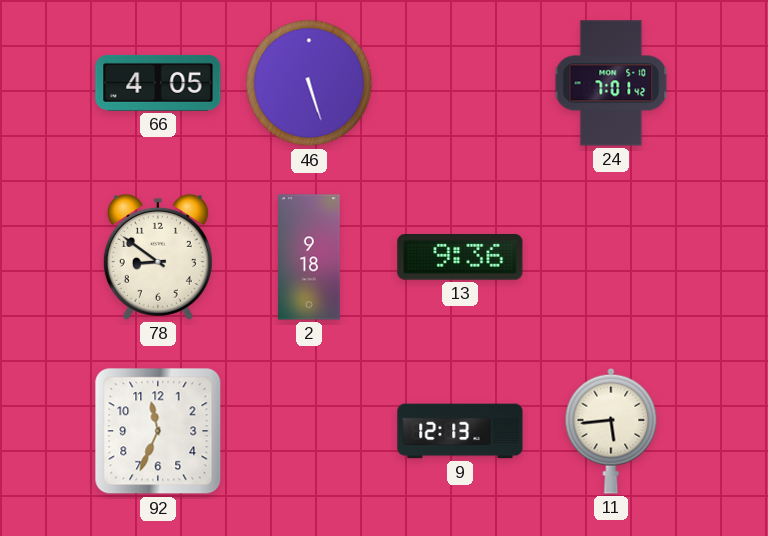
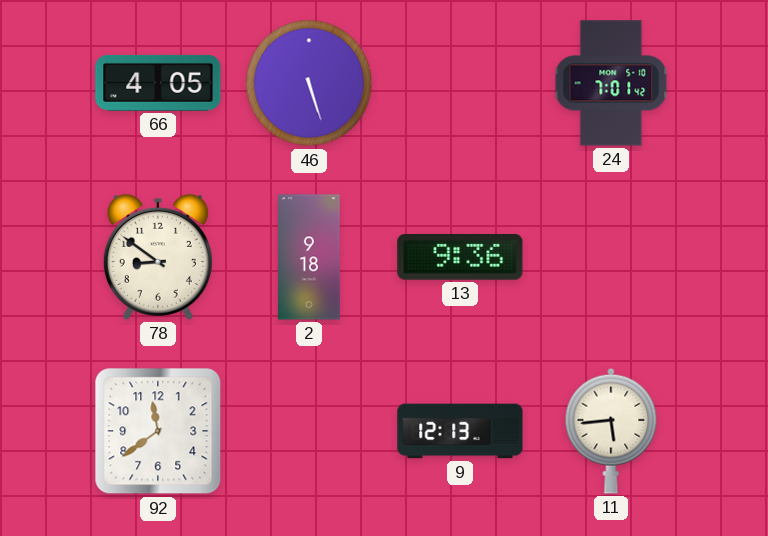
92: 11:34 -> 11:39
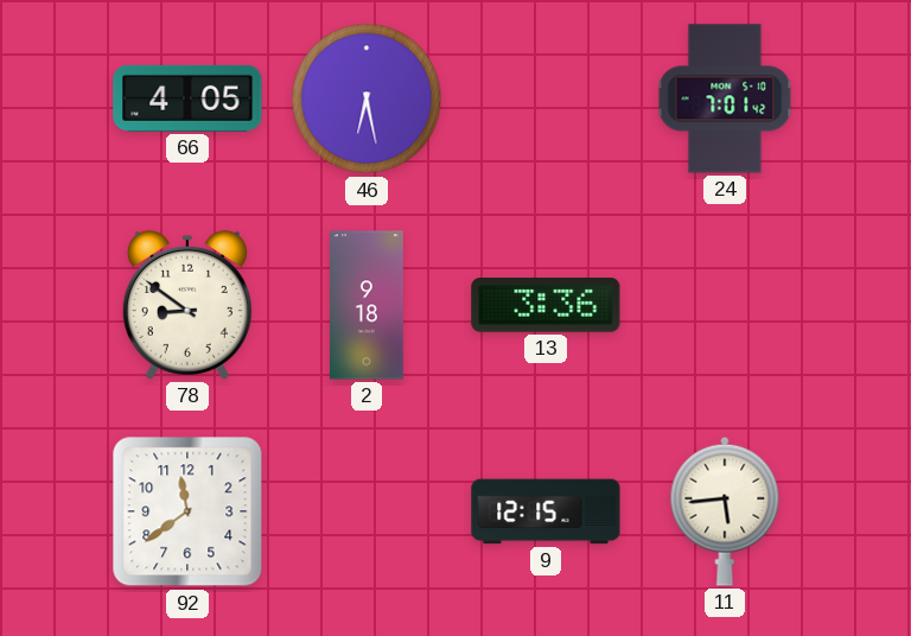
46: 5:27 -> 6:28
13: 9:36 -> 3:36
9: 12:13 -> 12:15
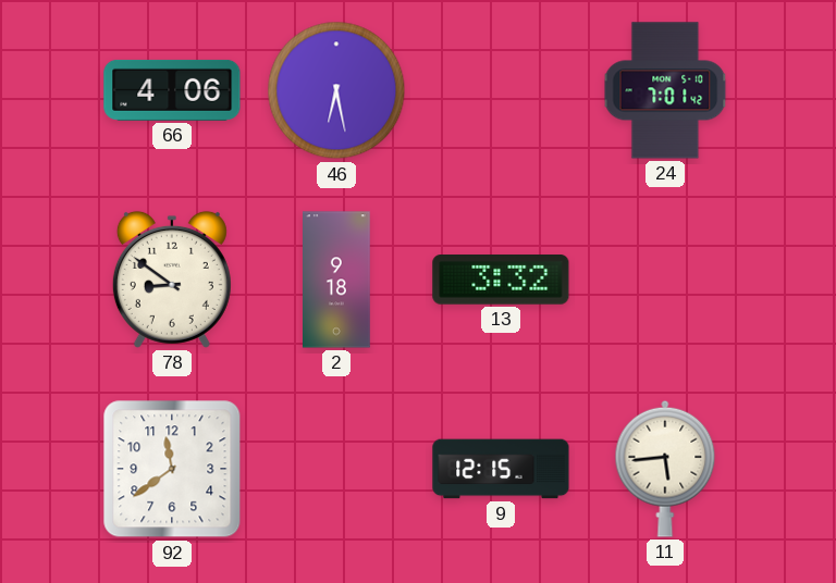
66: 4:05 -> 4:06
13: 3:36 -> 3:32
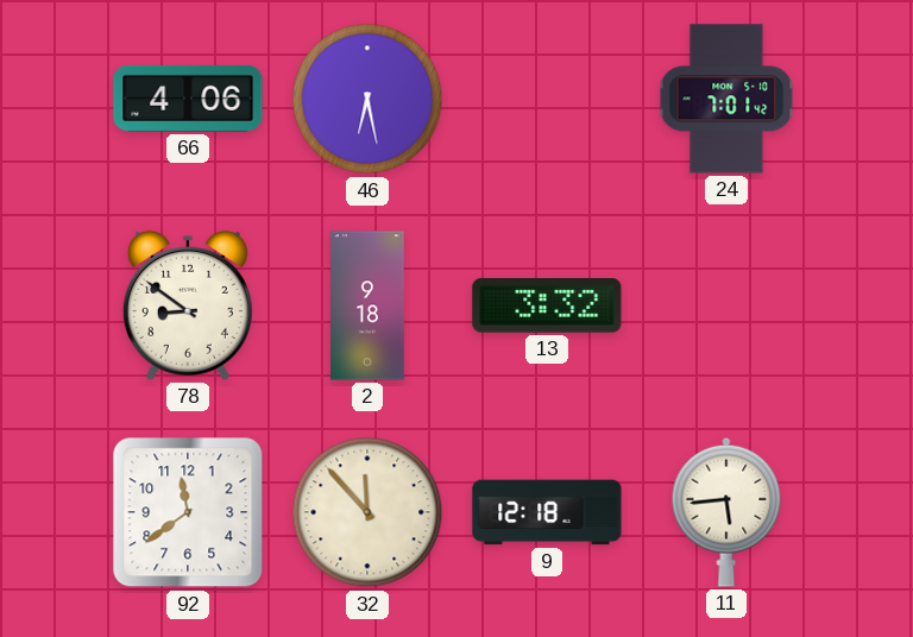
32: none -> 11:53
9: 12:15 -> 12:18
